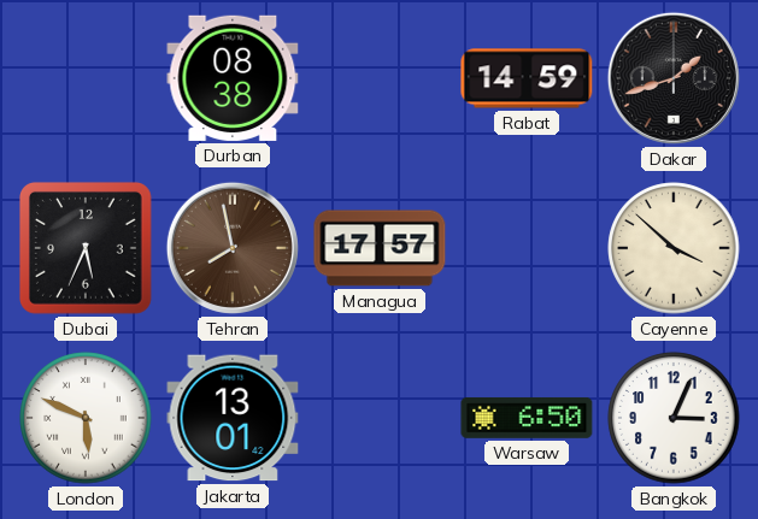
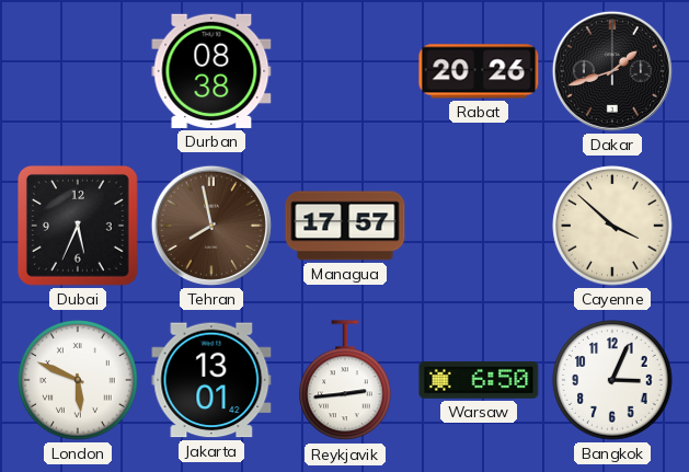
Rabat: 14:59 -> 20:26
Reykjavik: none -> 2:44
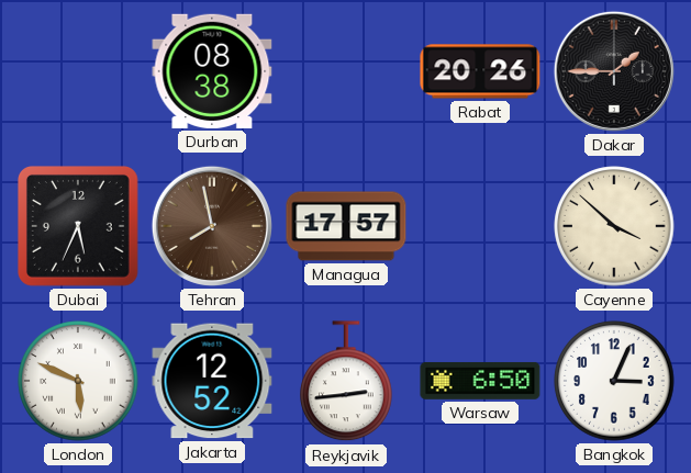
Dakar: 1:42 -> 1:45
Jakarta: 13:01 -> 12:52
